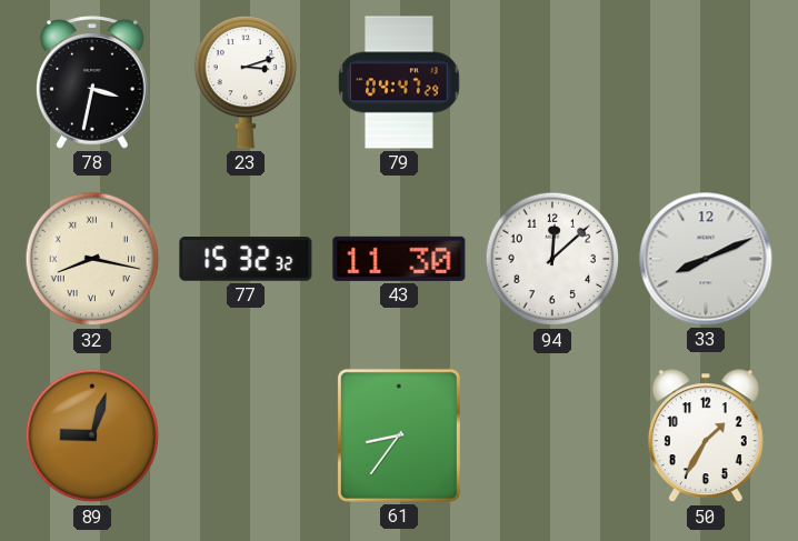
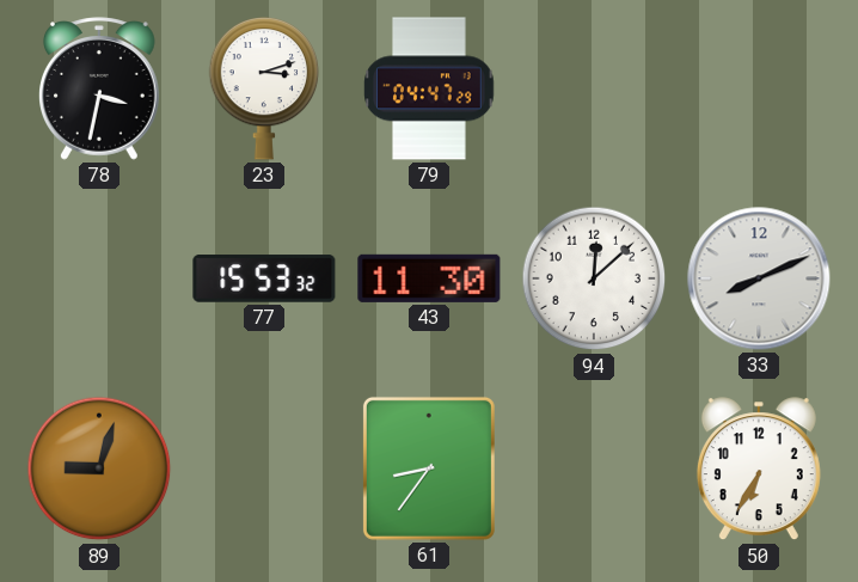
32: 8:17 -> none
77: 15:32 -> 15:53
50: 1:35 -> 6:35
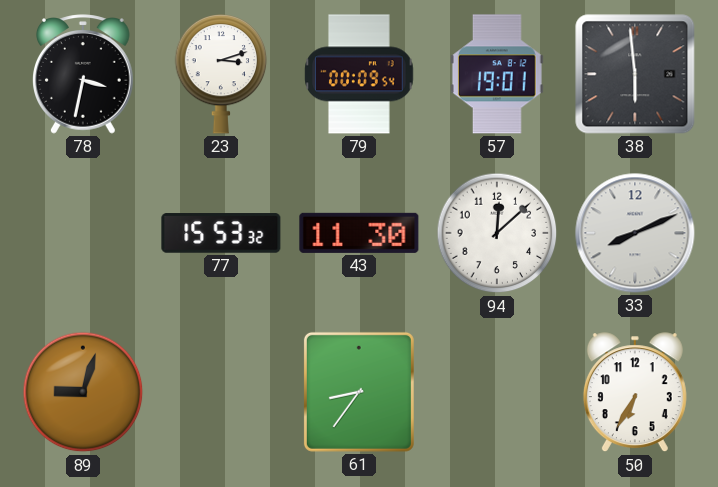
79: 04:47 -> 00:09
57: none -> 19:01
38: none -> 5:59
